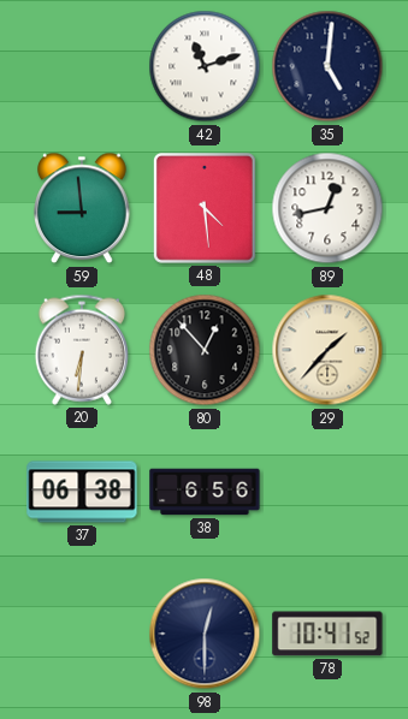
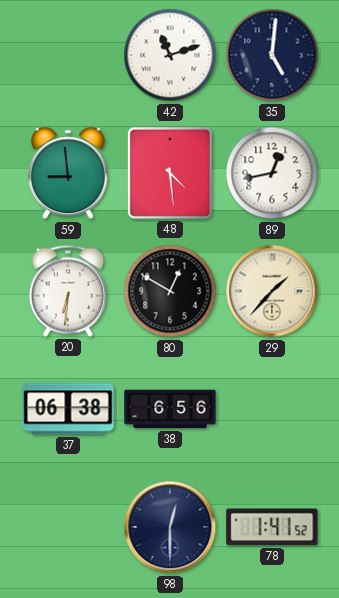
80: 12:53 -> 12:50
78: 10:41 -> 1:41
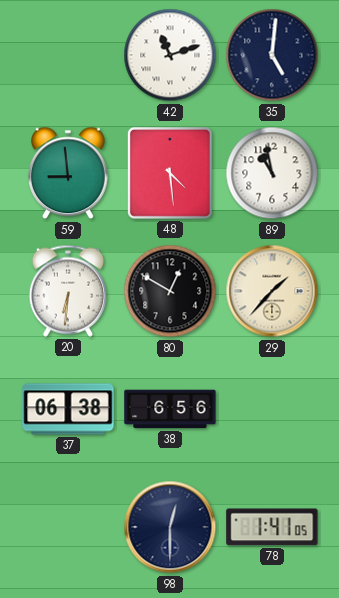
89: 12:43 -> 10:58
78: 1:41:52 -> 1:41:05
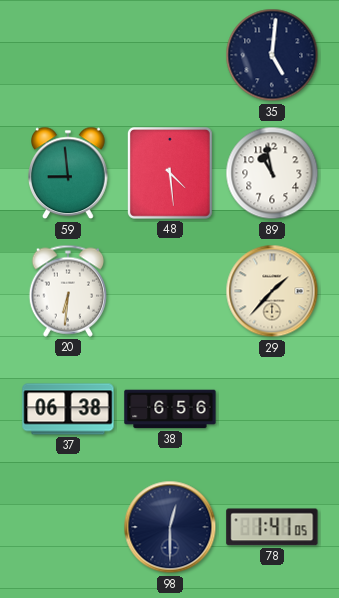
42: 11:12 -> none
80: 12:50 -> none
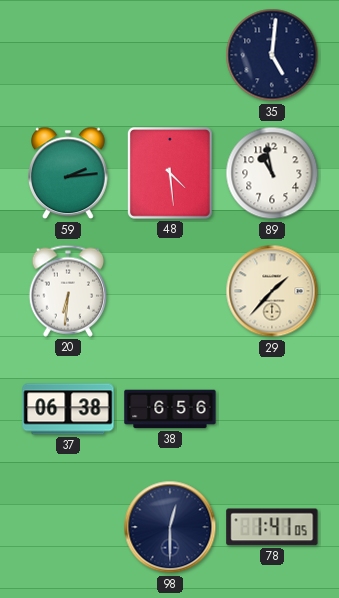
59: 8:59 -> 2:14
